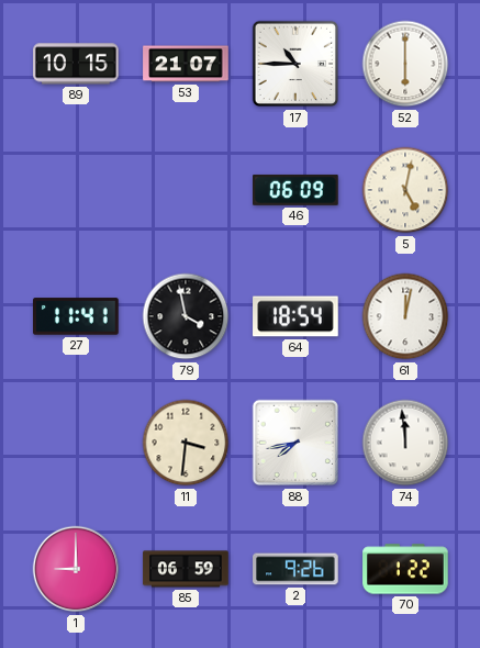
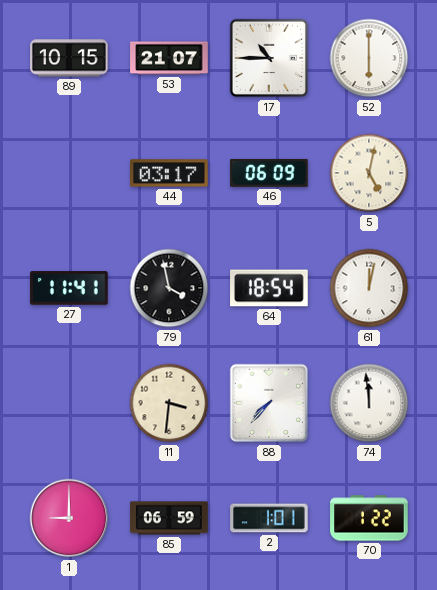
44: none -> 03:17
88: 7:43 -> 7:37
2: 9:26 -> 1:01
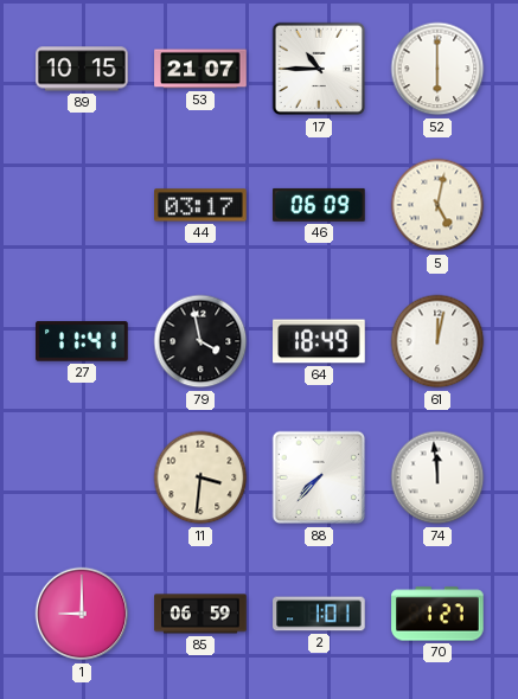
64: 18:54 -> 18:49
70: 1:22 -> 1:27
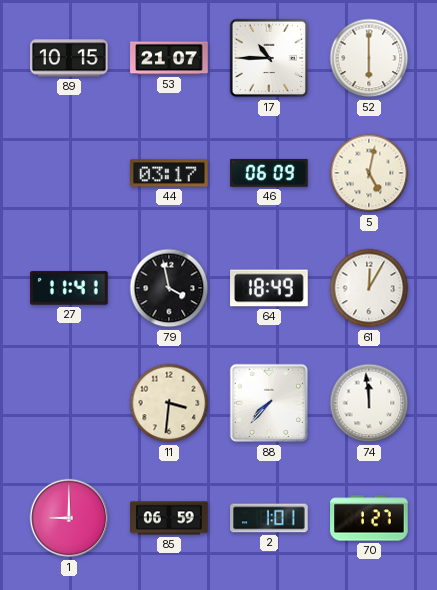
61: 12:02 -> 12:05
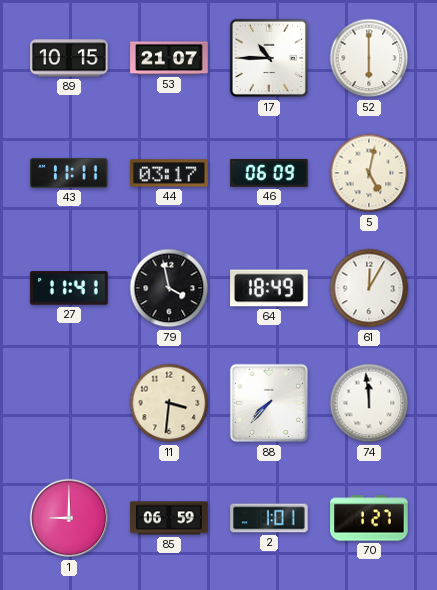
43: none -> 11:11
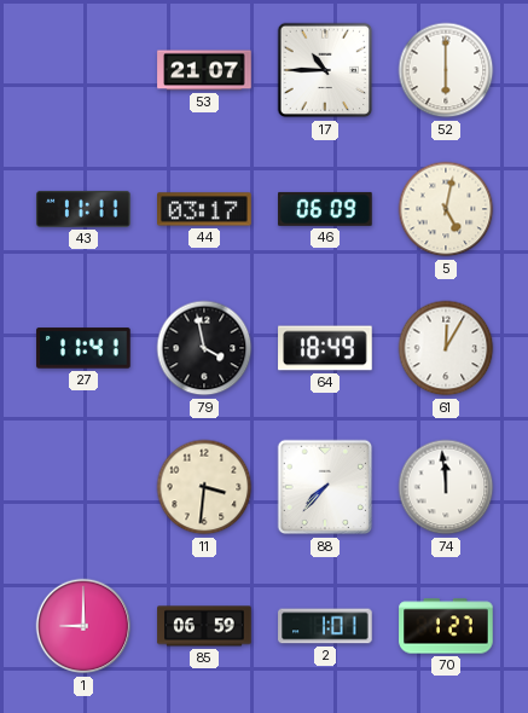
89: 10:15 -> none
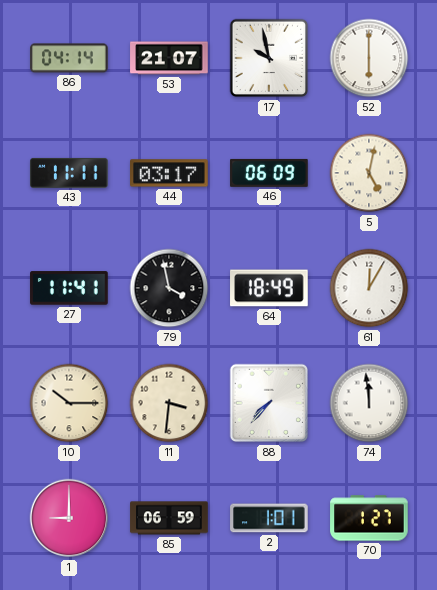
86: none -> 04:14
17: 10:45 -> 9:58
10: none -> 10:15
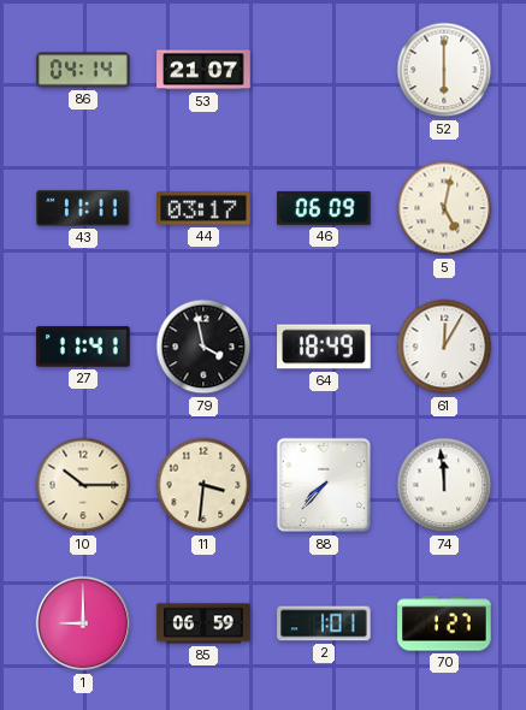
17: 9:58 -> none
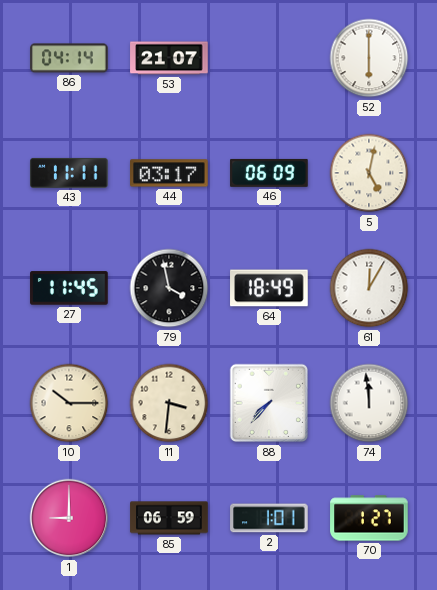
27: 11:41 -> 11:45
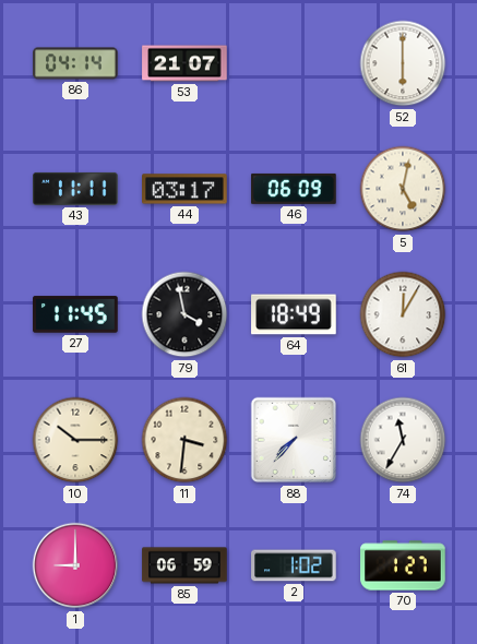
74: 11:59 -> 11:35
2: 1:01 -> 1:02
